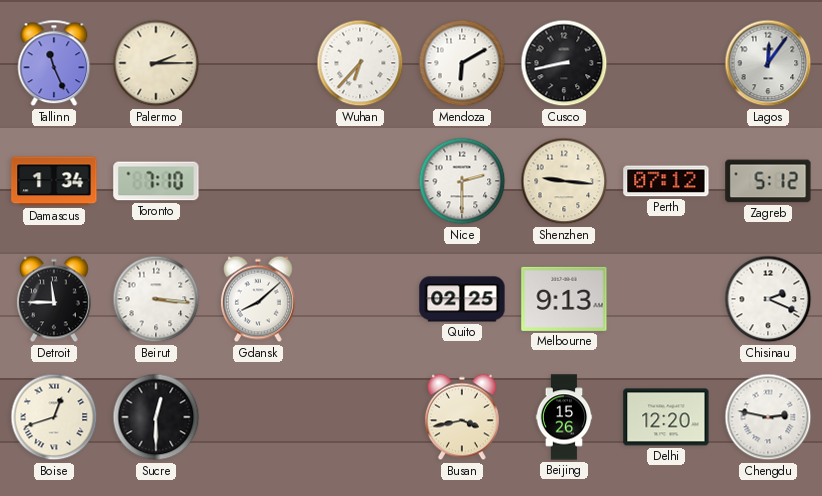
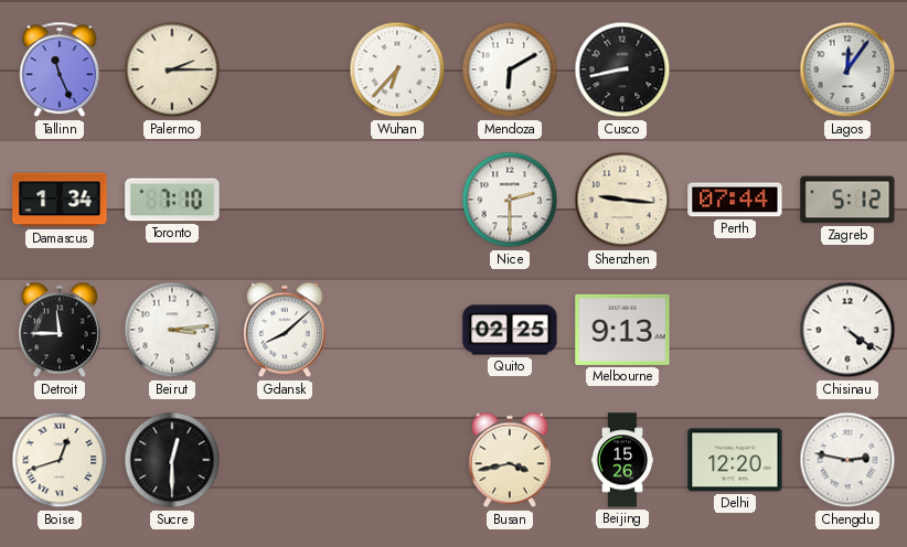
Perth: 07:12 -> 07:44
Beirut: 3:16 -> 3:14
Chisinau: 2:19 -> 4:21
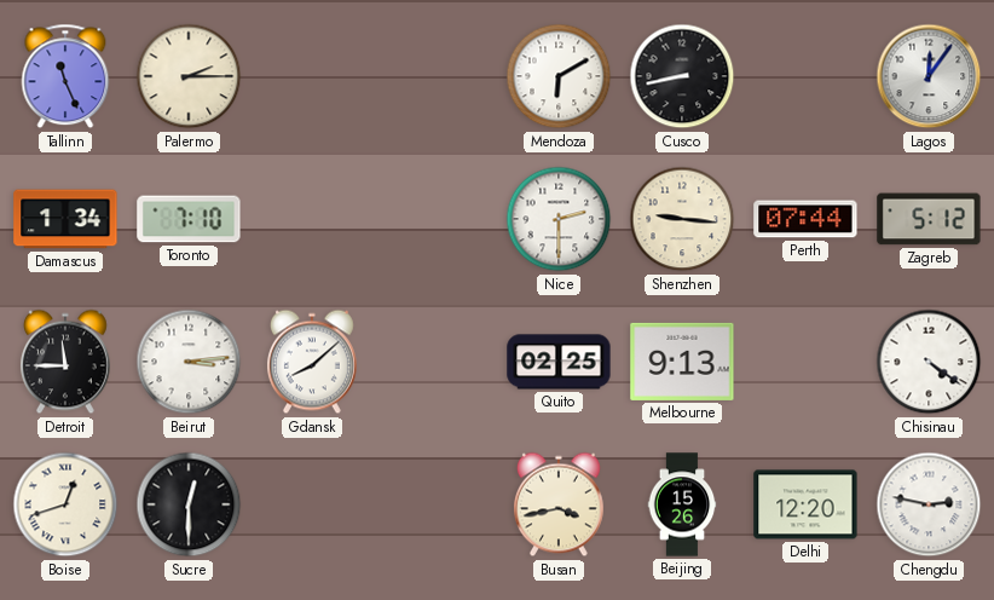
Wuhan: 6:37 -> none
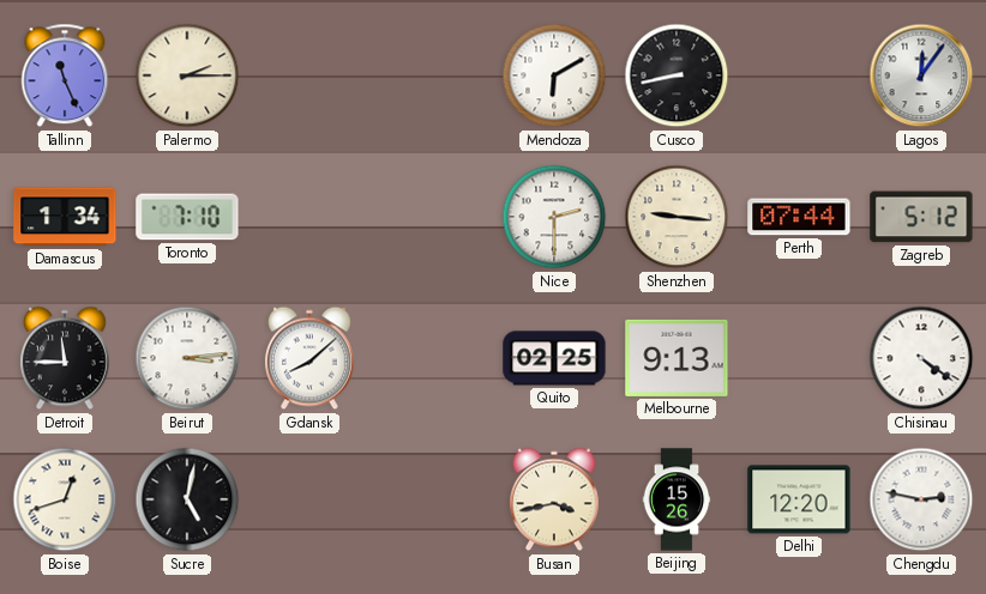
Sucre: 12:30 -> 5:02
